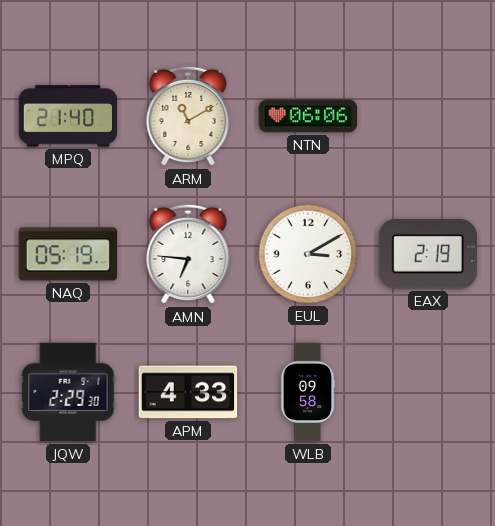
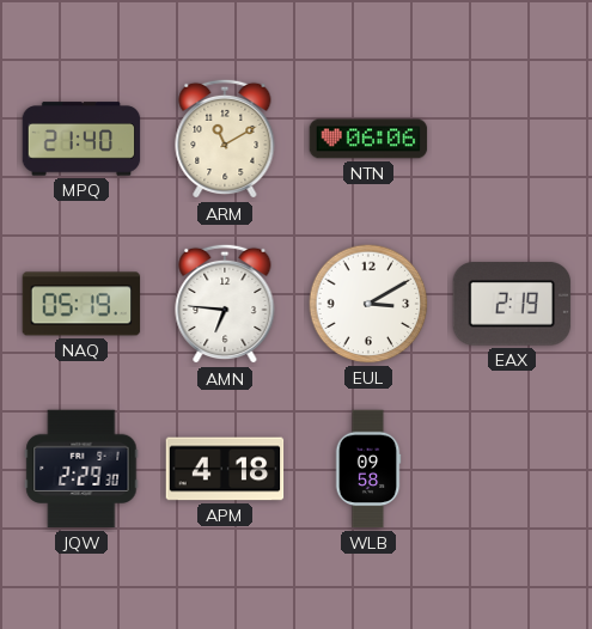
APM: 4:33 -> 4:18
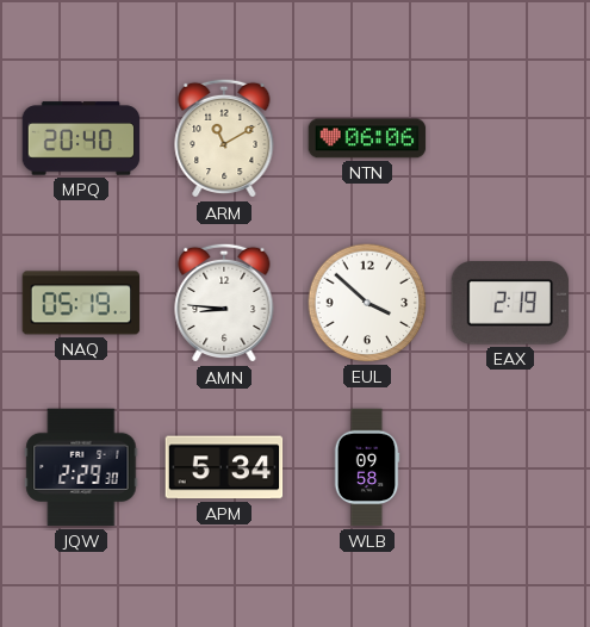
MPQ: 21:40 -> 20:40
AMN: 6:46 -> 8:46
EUL: 3:10 -> 3:52
APM: 4:18 -> 5:34
